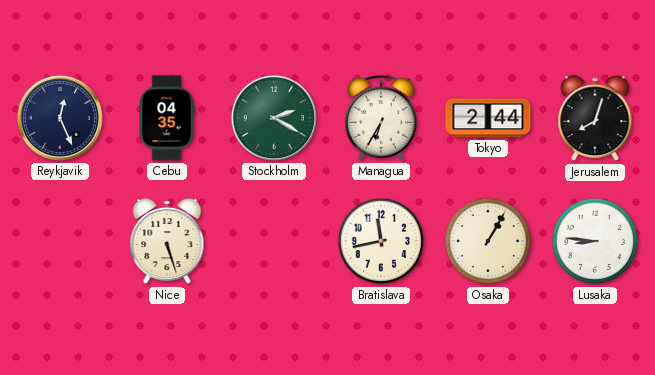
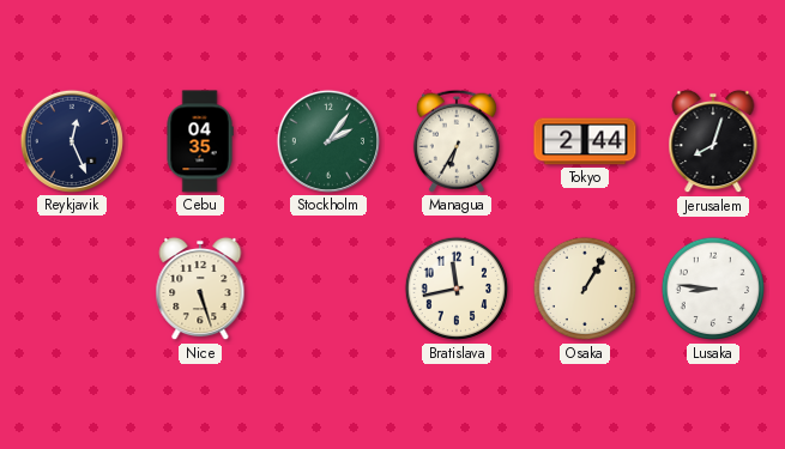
Stockholm: 2:20 -> 2:06
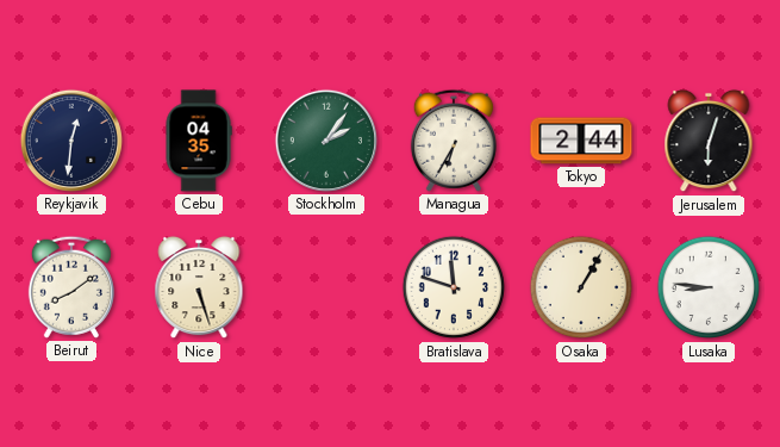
Reykjavik: 12:26 -> 12:31
Jerusalem: 8:03 -> 6:03
Beirut: none -> 8:09
Bratislava: 11:43 -> 11:48
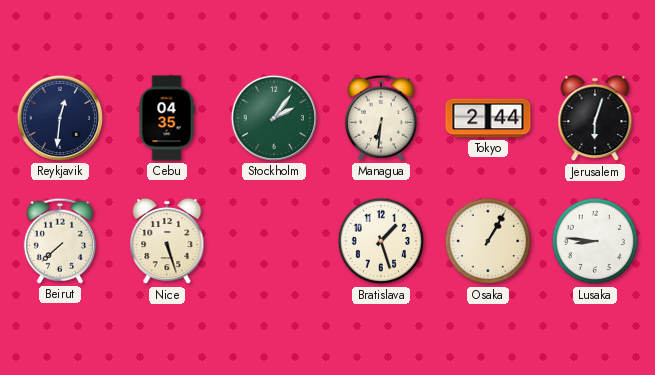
Managua: 6:35 -> 6:31
Beirut: 8:09 -> 7:38
Bratislava: 11:48 -> 1:27
